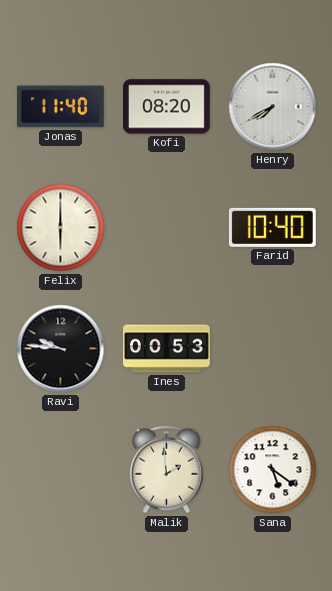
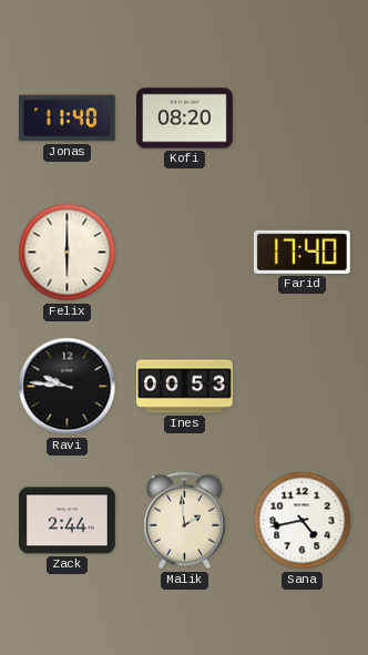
Henry: 7:40 -> none
Farid: 10:40 -> 17:40
Zack: none -> 2:44
Sana: 5:21 -> 4:43
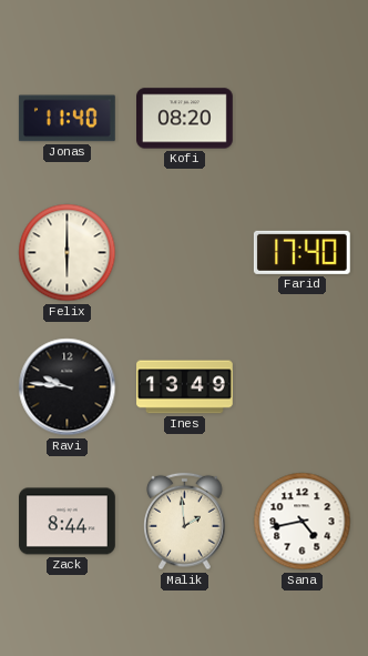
Ines: 00:53 -> 13:49
Zack: 2:44 -> 8:44
